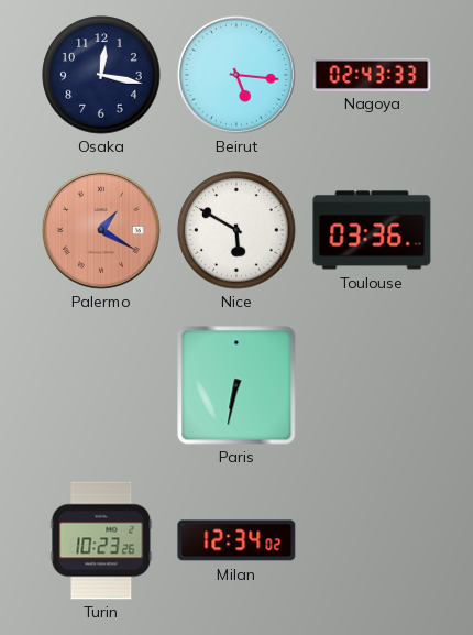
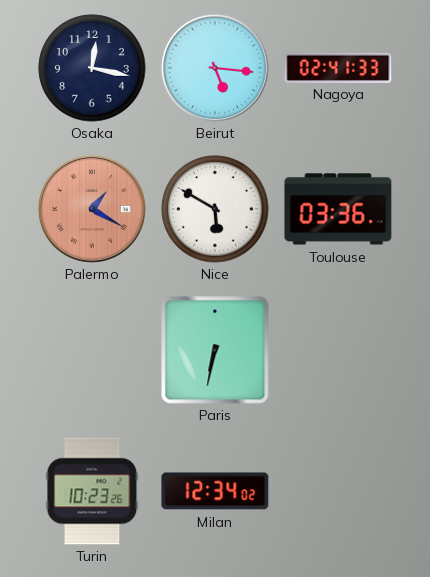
Nagoya: 02:43 -> 02:41
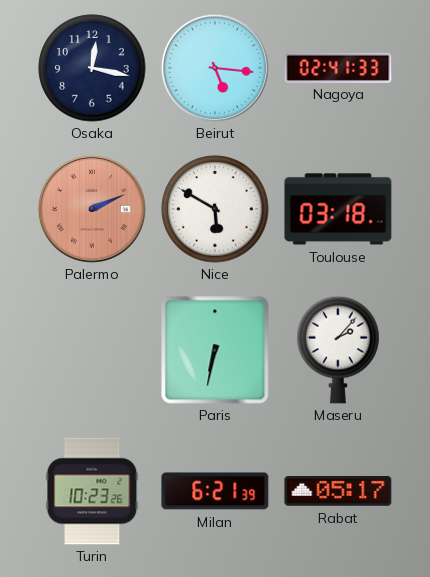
Palermo: 1:20 -> 2:11
Toulouse: 03:36 -> 03:18
Maseru: none -> 2:07
Milan: 12:34 -> 6:21
Rabat: none -> 05:17
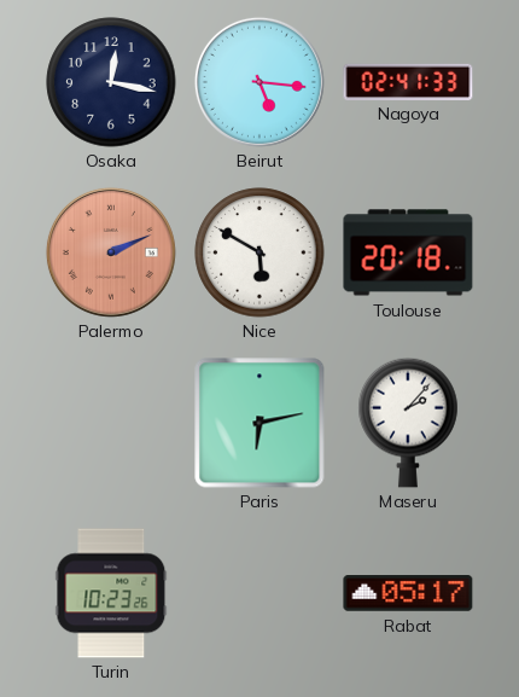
Toulouse: 03:18 -> 20:18
Paris: 6:32 -> 6:13
Milan: 6:21 -> none
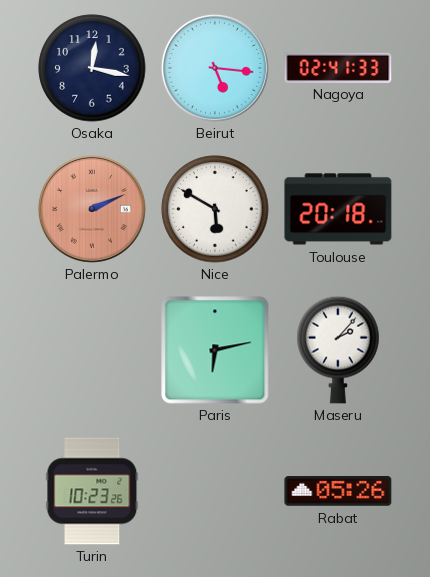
Rabat: 05:17 -> 05:26
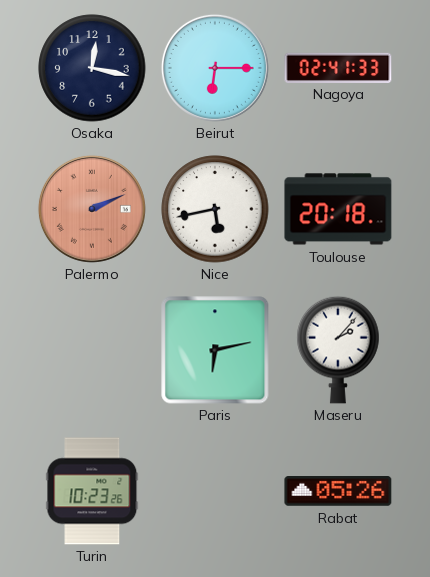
Beirut: 5:16 -> 6:15
Nice: 5:50 -> 5:43
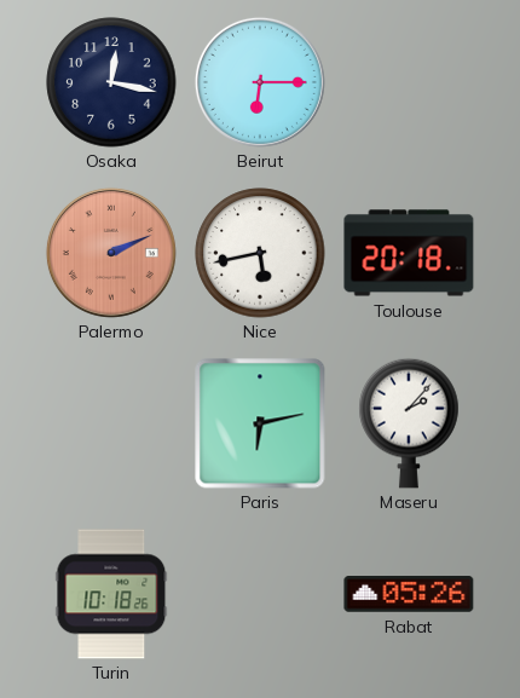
Nagoya: 02:41 -> none
Turin: 10:23 -> 10:18
